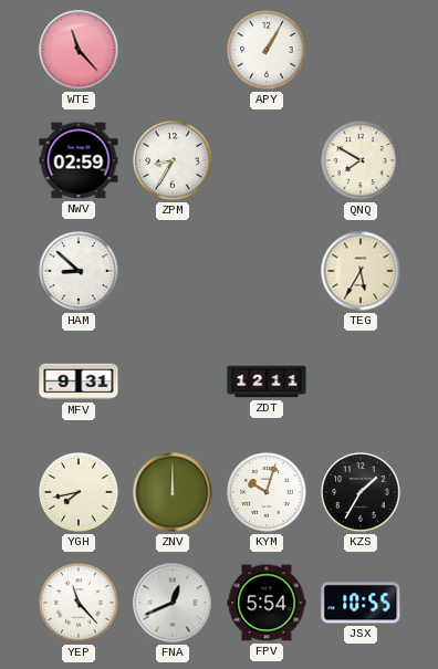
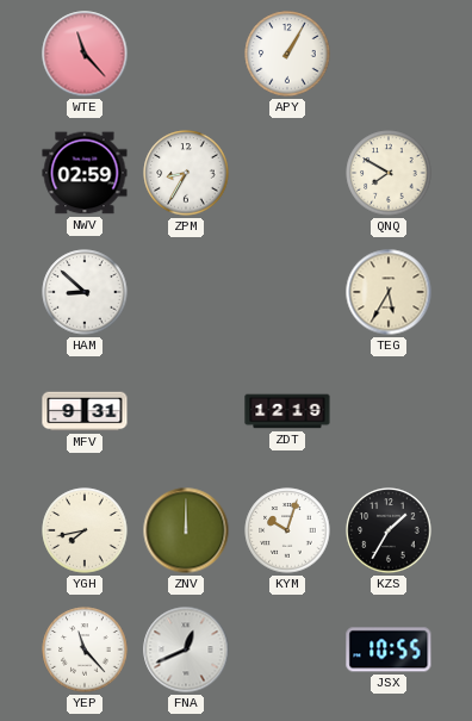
ZDT: 12:11 -> 12:19
FPV: 5:54 -> none
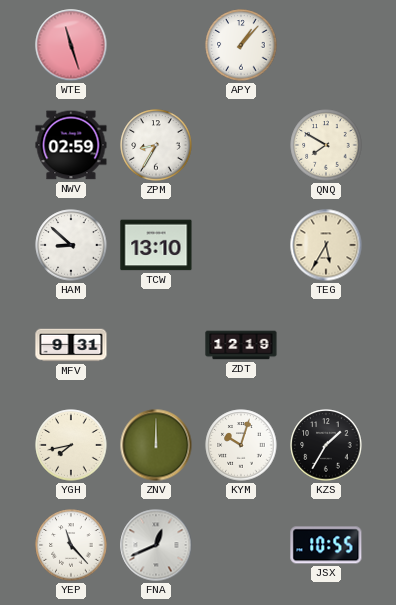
WTE: 11:23 -> 11:27
APY: 1:05 -> 1:07
TCW: none -> 13:10
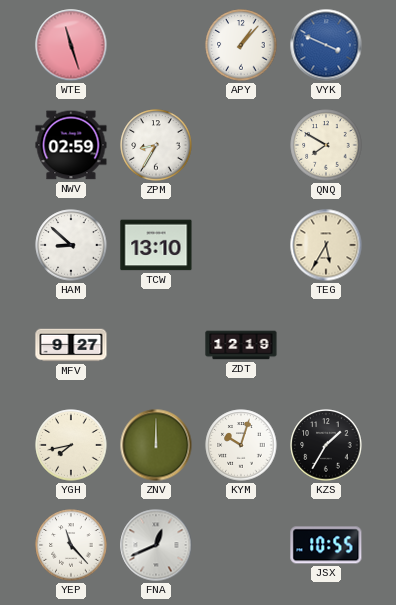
VYK: none -> 3:49
MFV: 9:31 -> 9:27
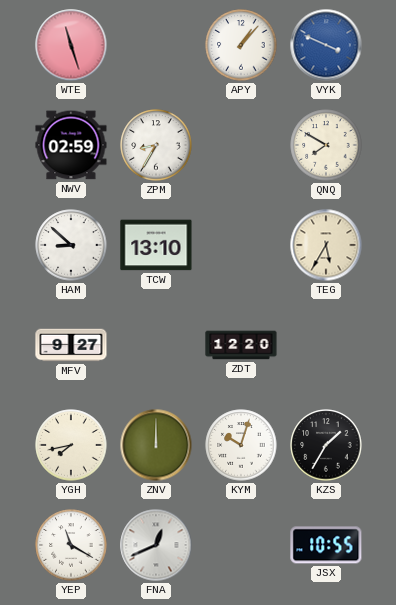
ZDT: 12:19 -> 12:20
YEP: 11:23 -> 11:20
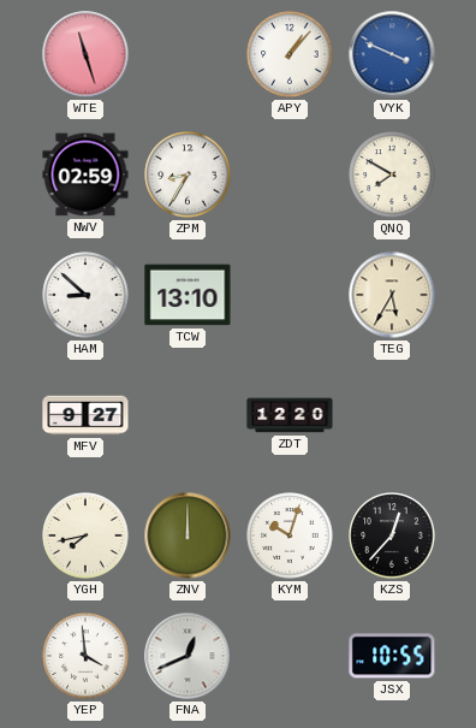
KZS: 1:35 -> 12:37
YEP: 11:20 -> 3:59
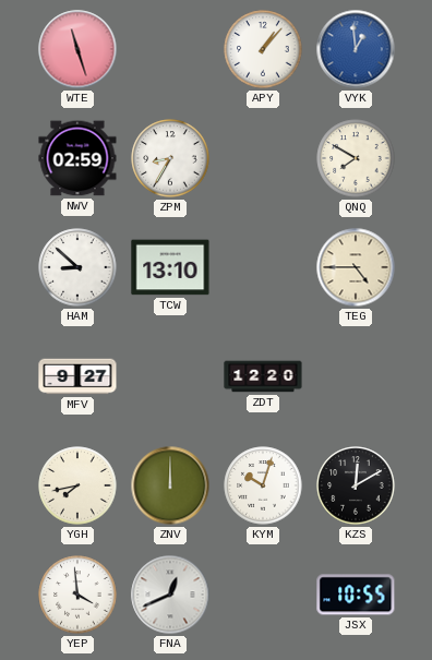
VYK: 3:49 -> 12:59
TEG: 5:35 -> 4:45
KZS: 12:37 -> 12:10
